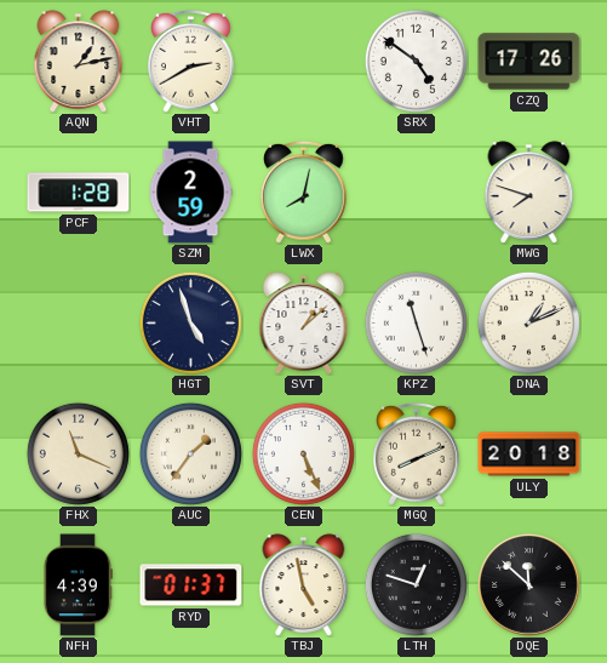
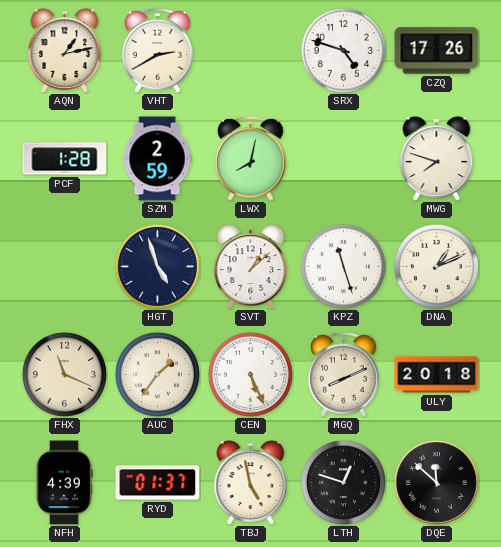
SRX: 4:51 -> 4:48
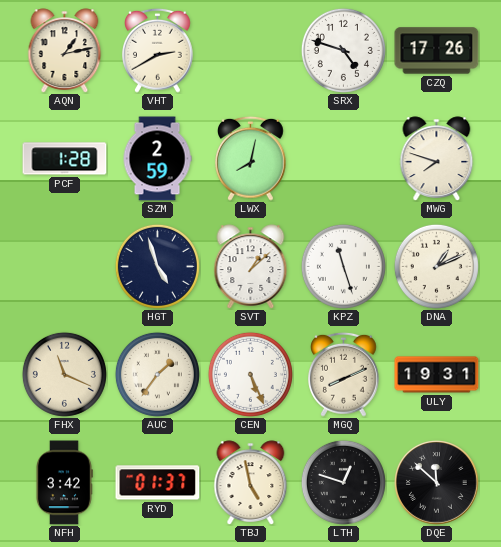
ULY: 20:18 -> 19:31
NFH: 4:39 -> 3:42
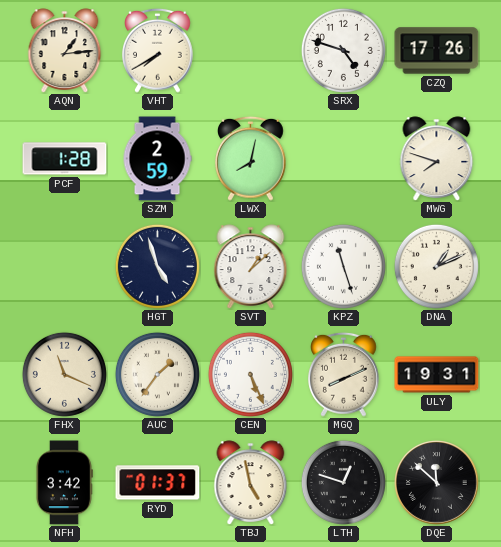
AQN: 1:13 -> 1:14
VHT: 2:40 -> 7:40
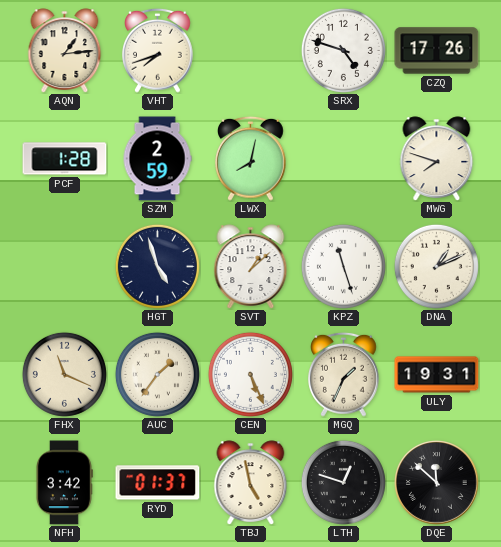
VHT: 7:40 -> 7:42
MGQ: 8:11 -> 1:34
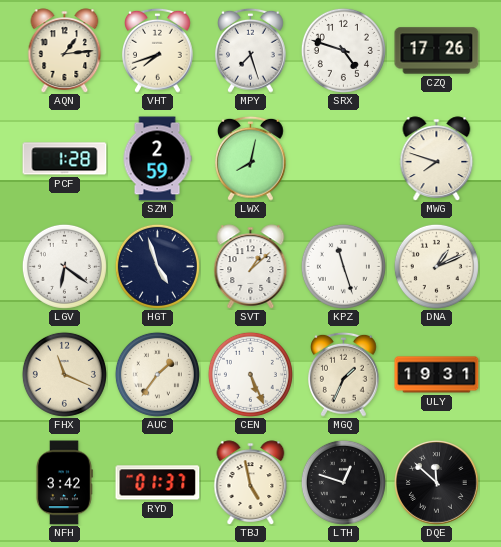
MPY: none -> 7:27
LGV: none -> 6:21
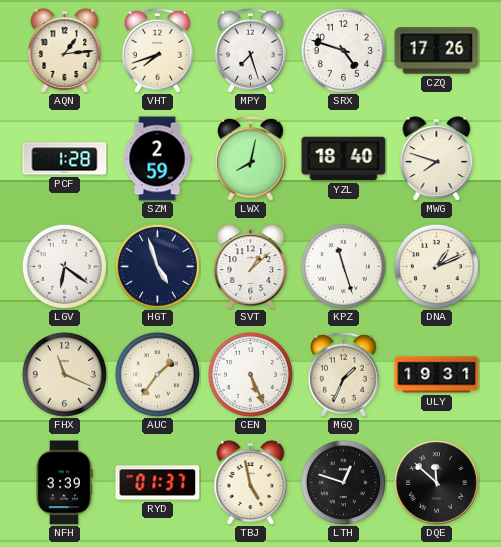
YZL: none -> 18:40
NFH: 3:42 -> 3:39
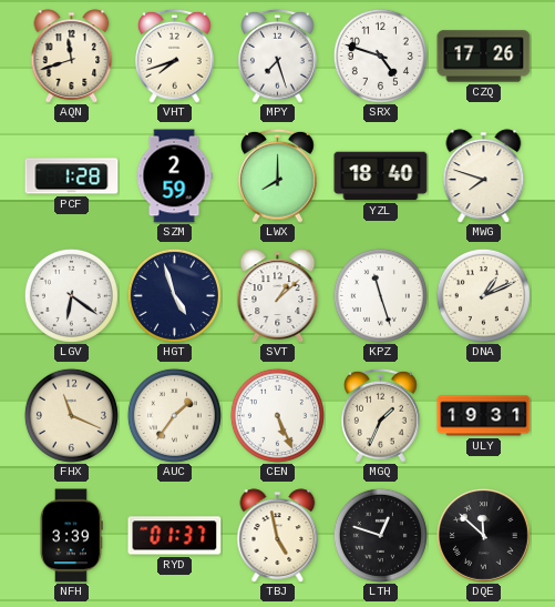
AQN: 1:14 -> 11:42
LWX: 8:02 -> 8:00
